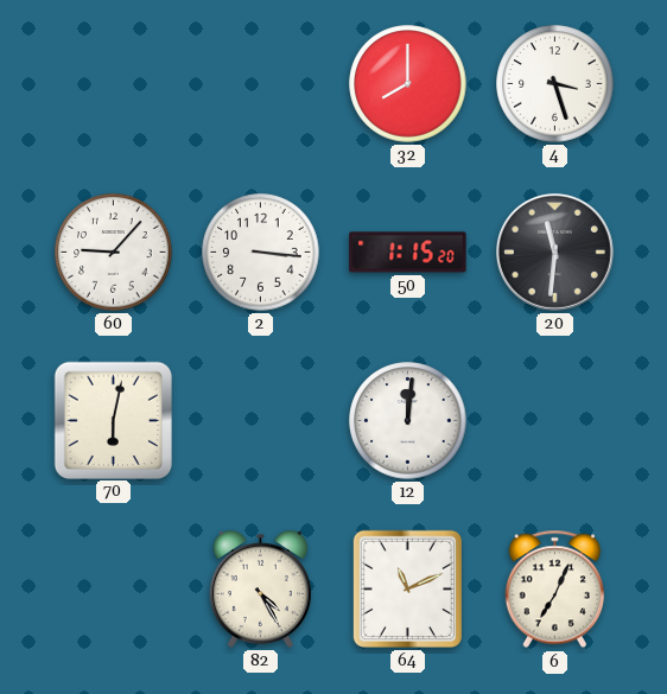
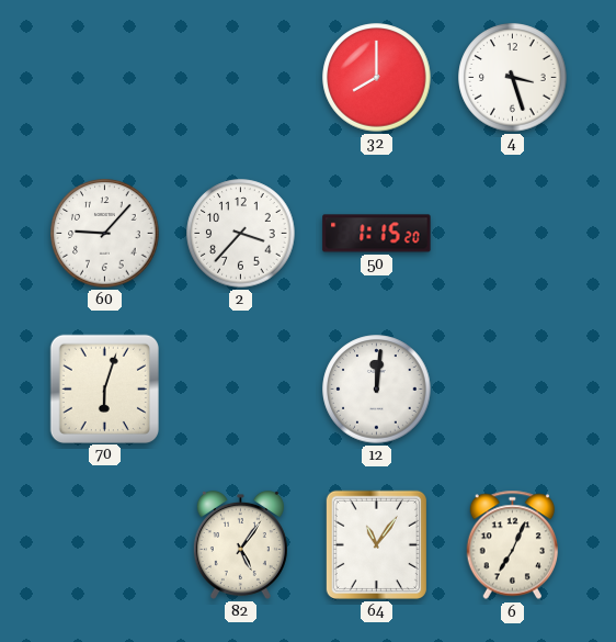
2: 3:16 -> 3:37
20: 11:31 -> none
70: 6:02 -> 6:03
82: 4:25 -> 5:06
64: 11:11 -> 11:06
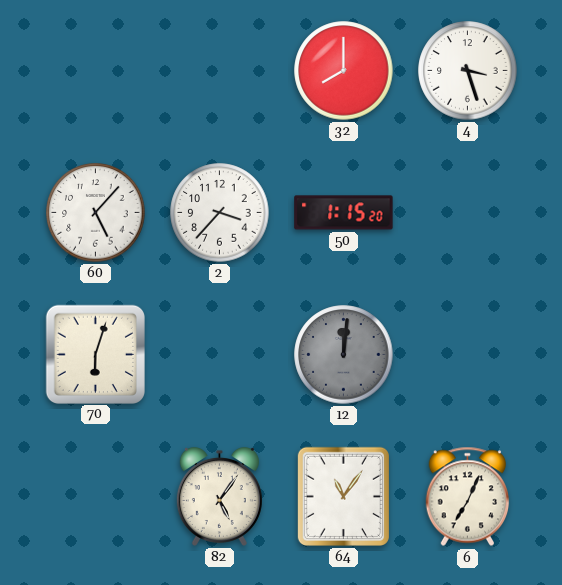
60: 9:07 -> 5:07
12 dial: white -> grey
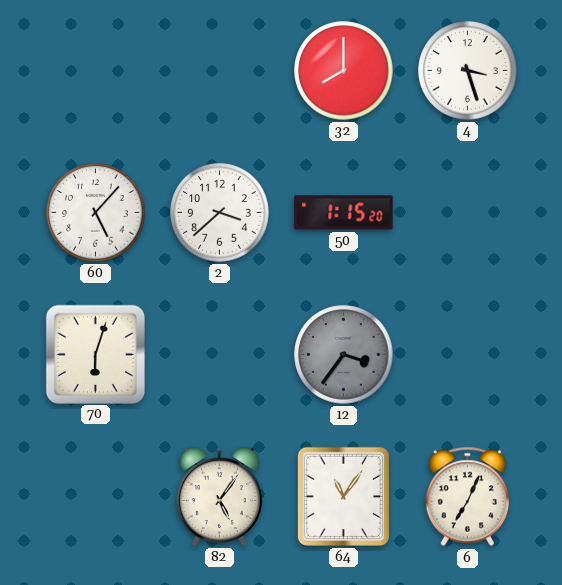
2: 3:37 -> 3:38
12: 12:01 -> 3:36
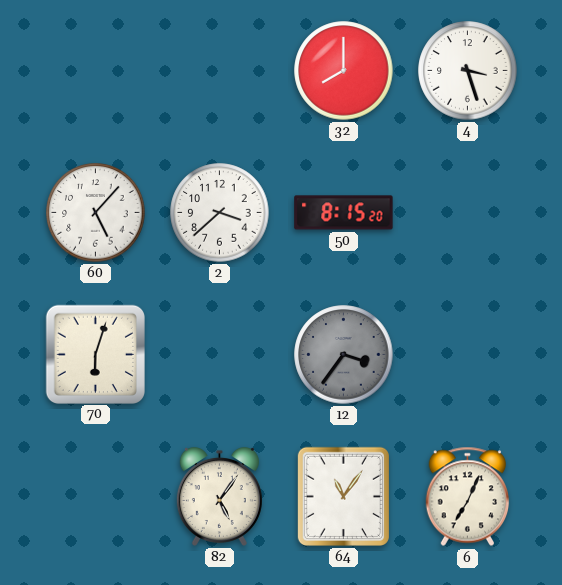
50: 1:15 -> 8:15
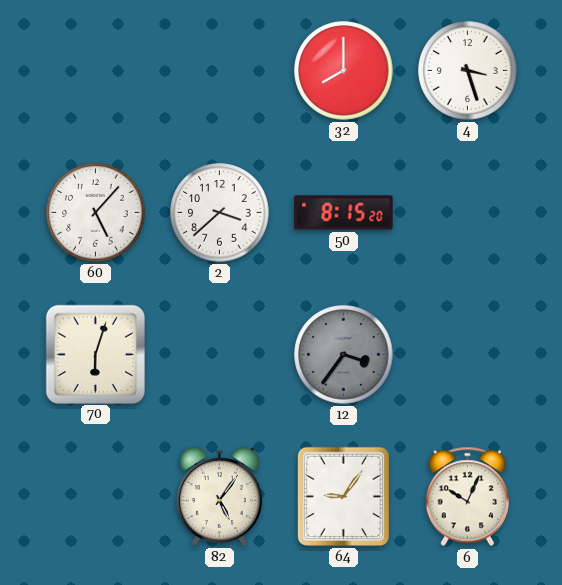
64: 11:06 -> 9:06
6: 7:04 -> 10:04
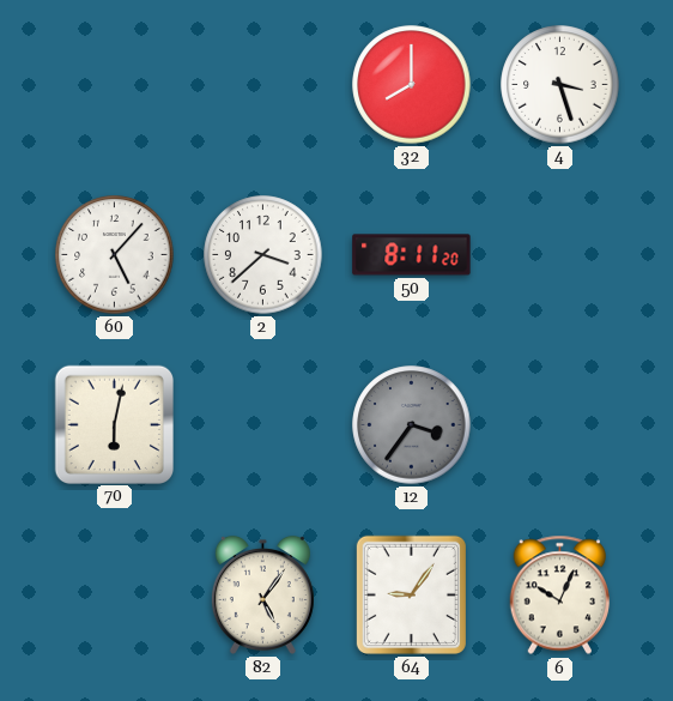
50: 8:15 -> 8:11
70: 6:03 -> 6:02
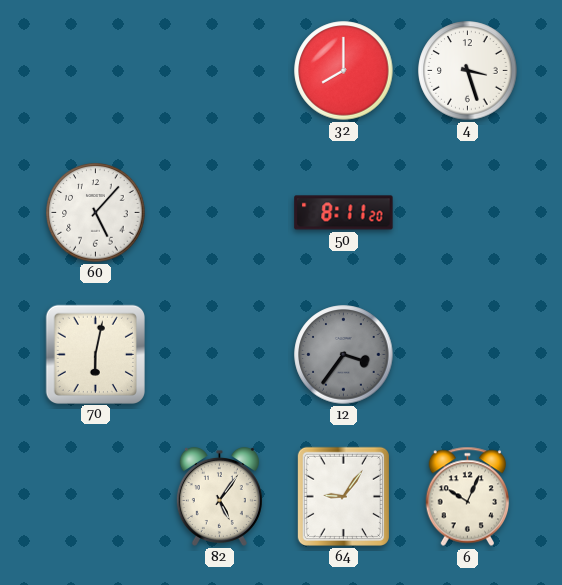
2: 3:38 -> none
